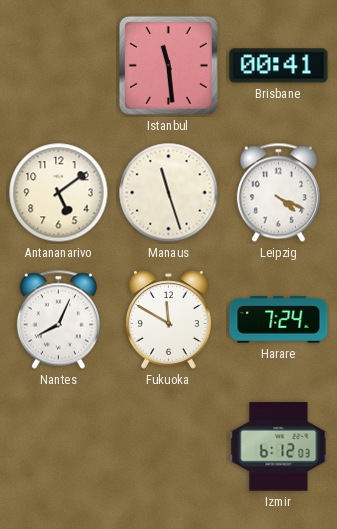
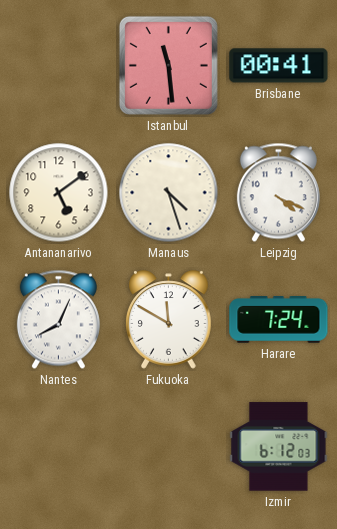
Manaus: 11:27 -> 4:27
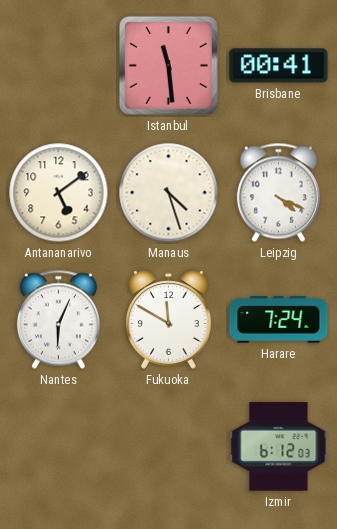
Nantes: 8:04 -> 6:04
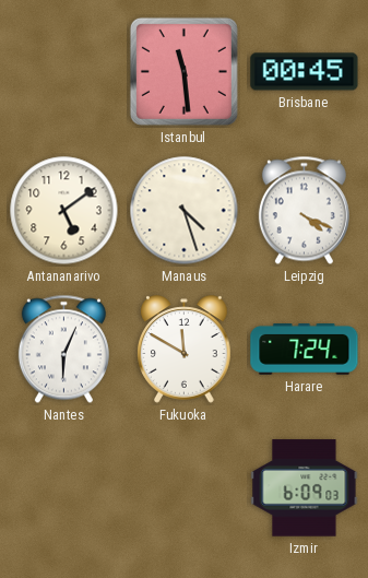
Brisbane: 00:41 -> 00:45
Izmir: 6:12 -> 6:09
